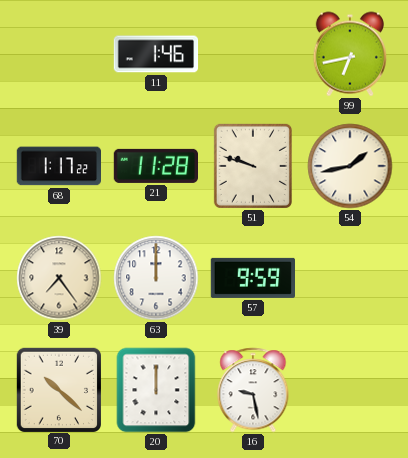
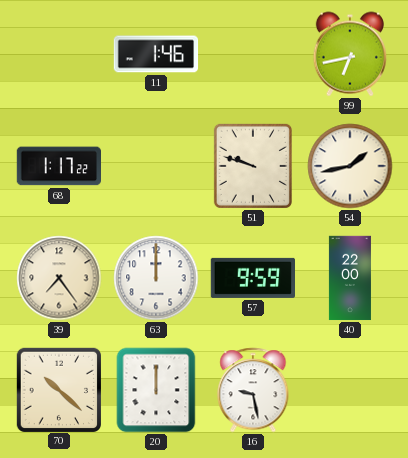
21: 11:28 -> none
40: none -> 22:00
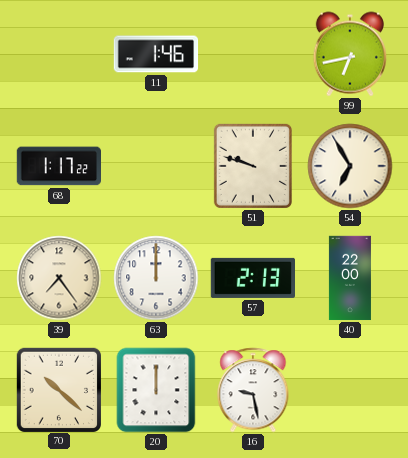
54: 1:43 -> 6:55
57: 9:59 -> 2:13
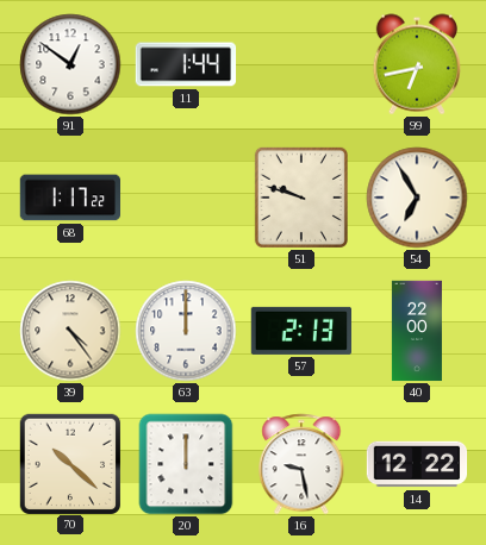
91: none -> 12:51
11: 1:46 -> 1:44
39: 7:24 -> 4:24
14: none -> 12:22
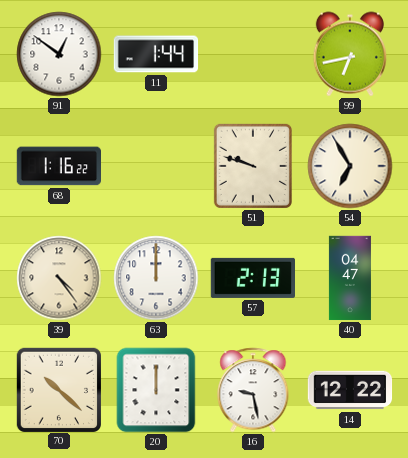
68: 1:17 -> 1:16
40: 22:00 -> 04:47
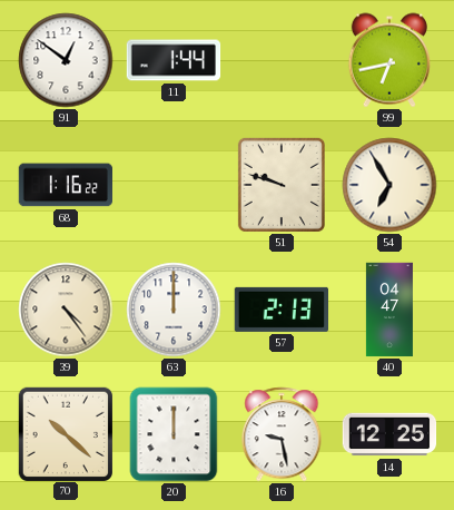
14: 12:22 -> 12:25
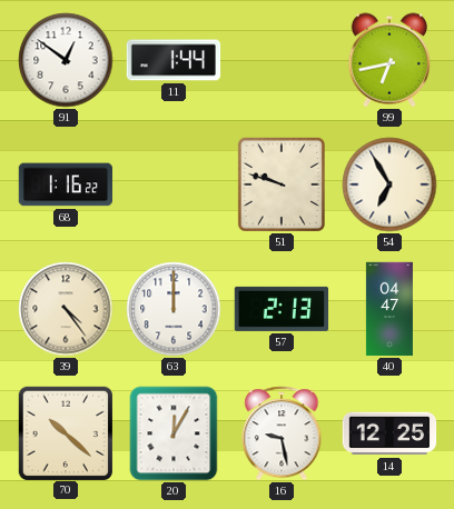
20: 12:00 -> 12:05
